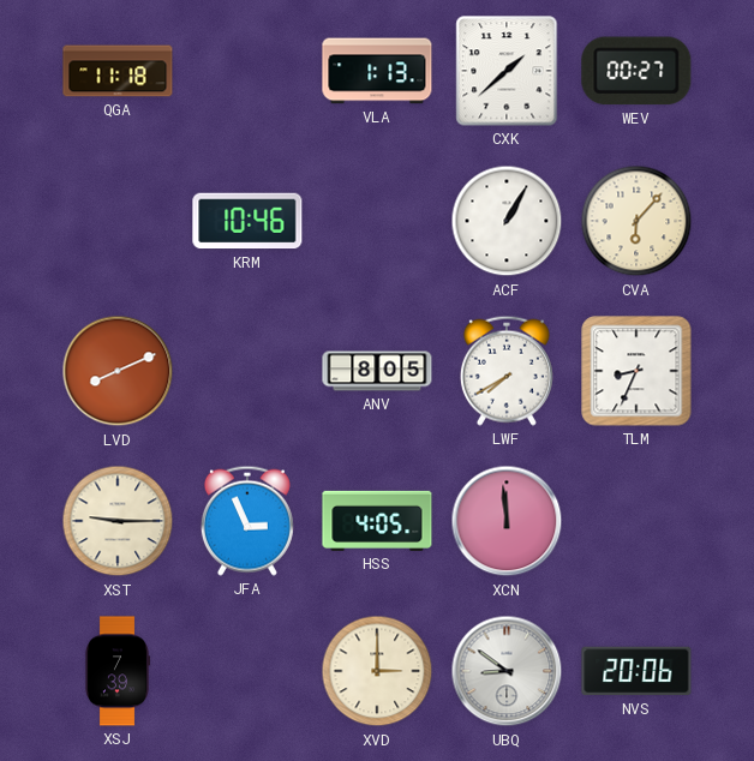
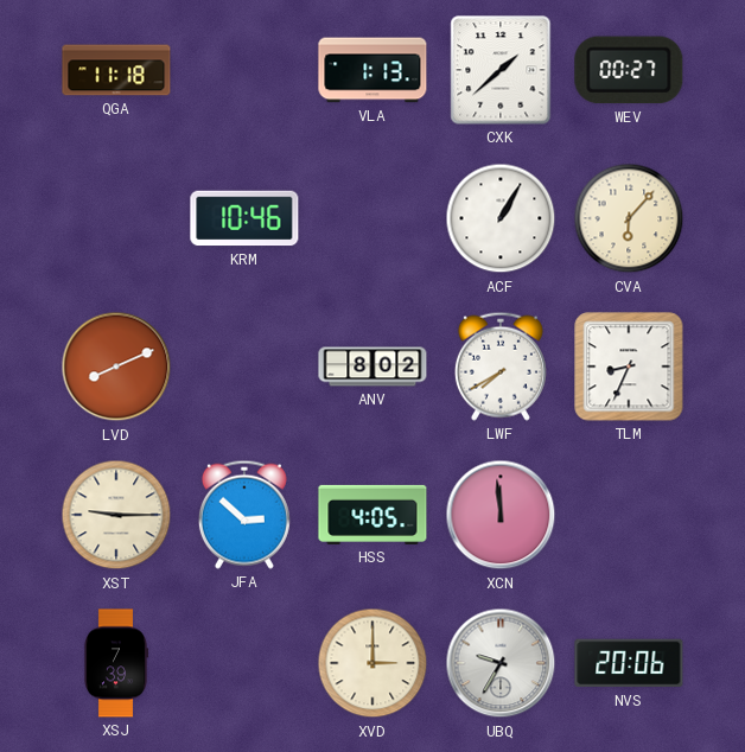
ANV: 8:05 -> 8:02
JFA: 2:56 -> 2:52
UBQ: 8:51 -> 9:35
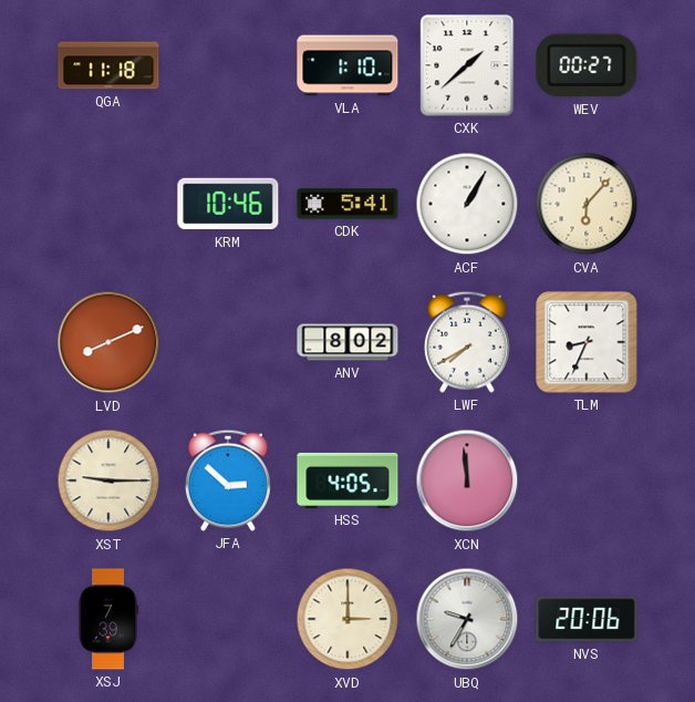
VLA: 1:13 -> 1:10
CDK: none -> 5:41
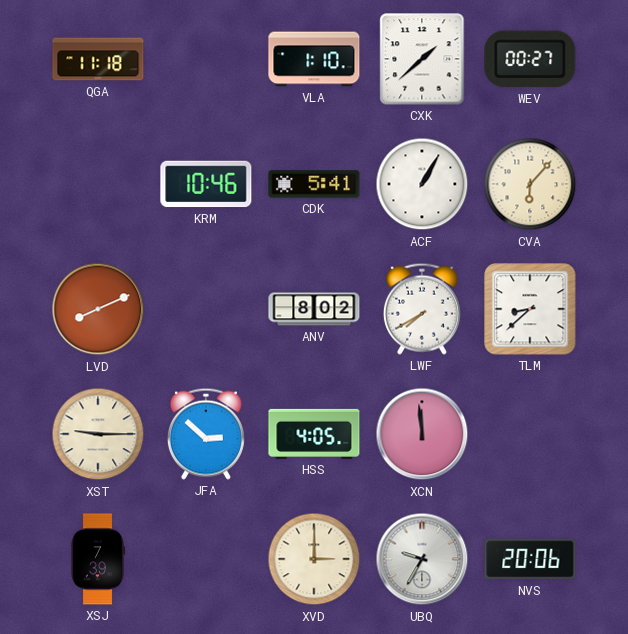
TLM: 8:34 -> 8:38
